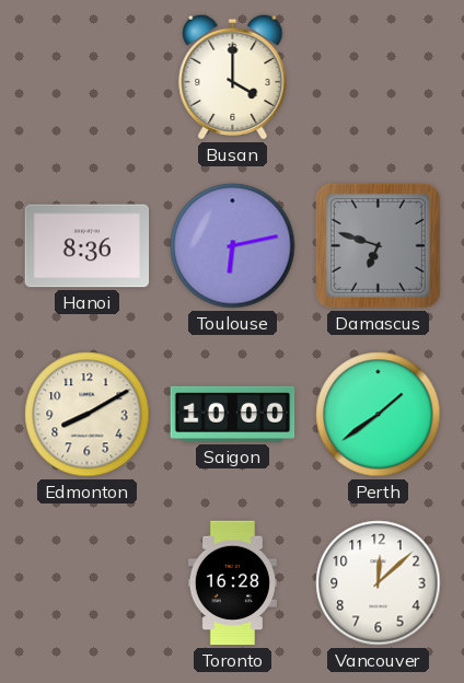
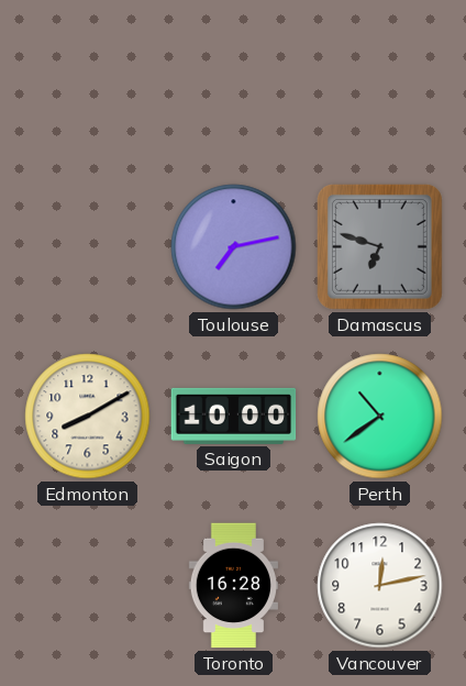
Busan: 4:00 -> none
Hanoi: 8:36 -> none
Toulouse: 6:13 -> 7:13
Perth: 1:39 -> 10:39
Vancouver: 12:08 -> 12:13
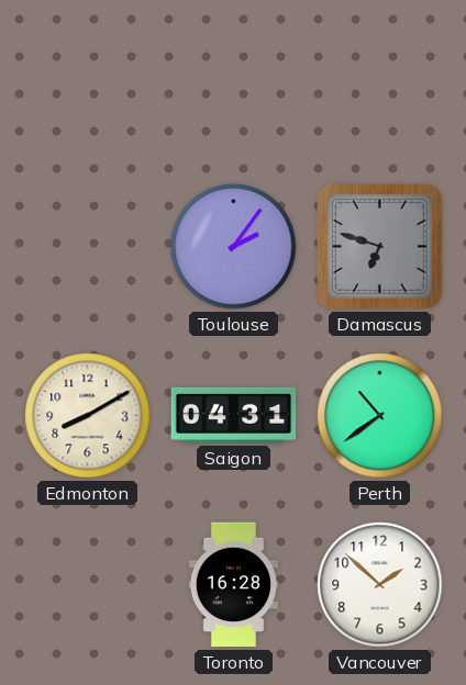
Toulouse: 7:13 -> 2:06
Saigon: 10:00 -> 04:31
Vancouver: 12:13 -> 1:52
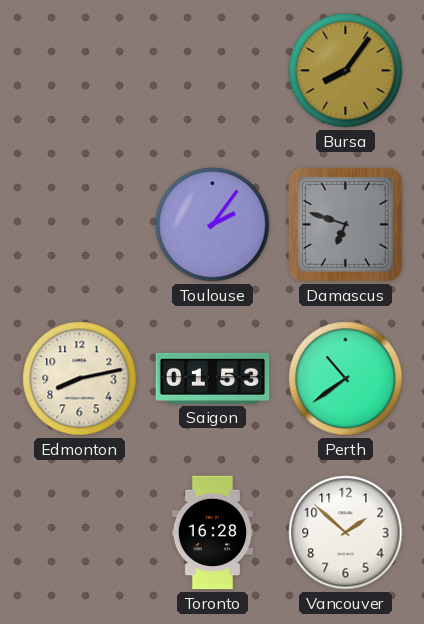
Bursa: none -> 8:06
Edmonton: 8:10 -> 8:13
Saigon: 04:31 -> 01:53
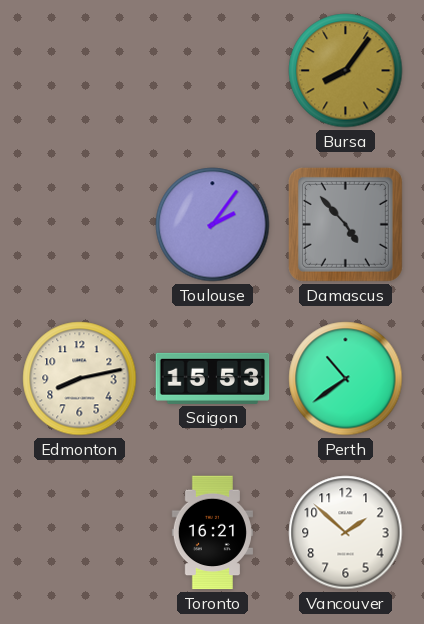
Damascus: 6:48 -> 4:53
Saigon: 01:53 -> 15:53
Toronto: 16:28 -> 16:21
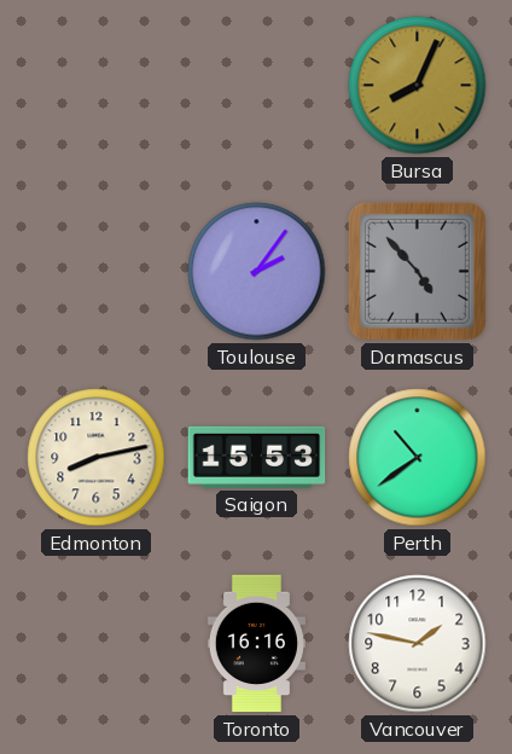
Bursa: 8:06 -> 8:04
Toronto: 16:21 -> 16:16
Vancouver: 1:52 -> 1:47
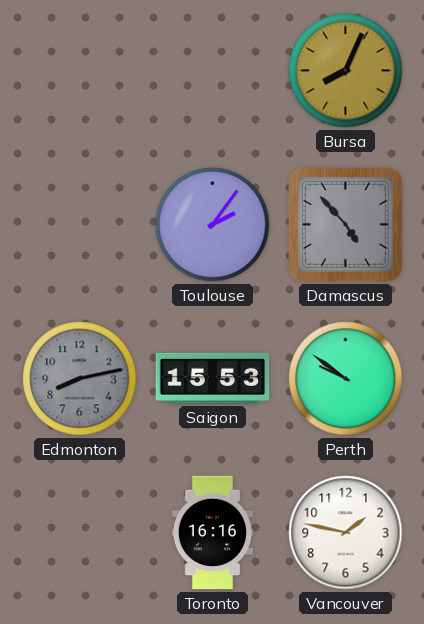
Edmonton dial: cream -> grey
Perth: 10:39 -> 9:51
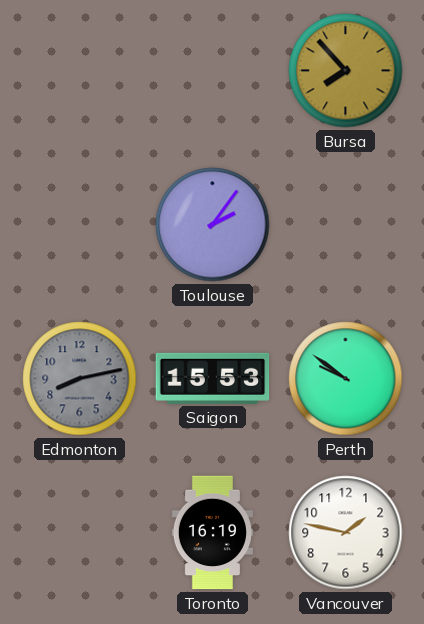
Bursa: 8:04 -> 7:53
Damascus: 4:53 -> none
Toronto: 16:16 -> 16:19
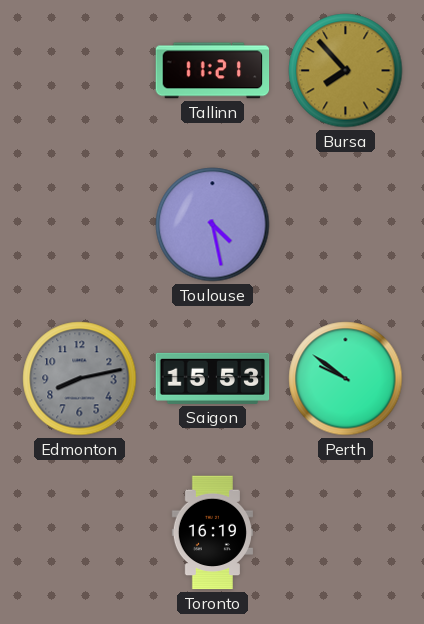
Tallinn: none -> 11:21
Toulouse: 2:06 -> 4:28
Vancouver: 1:47 -> none
